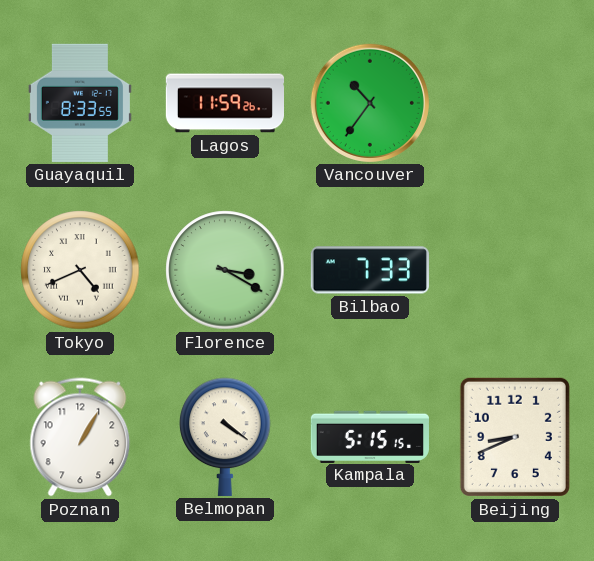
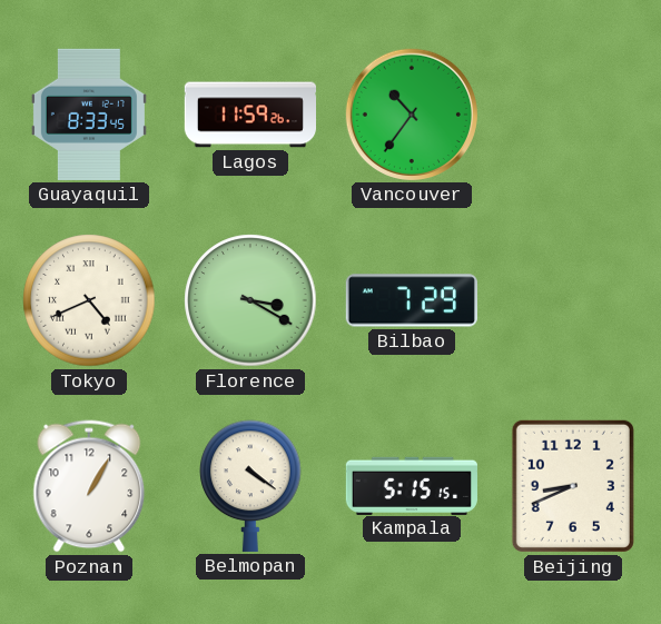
Guayaquil: 8:33:55 -> 8:33:45
Bilbao: 7:33 -> 7:29
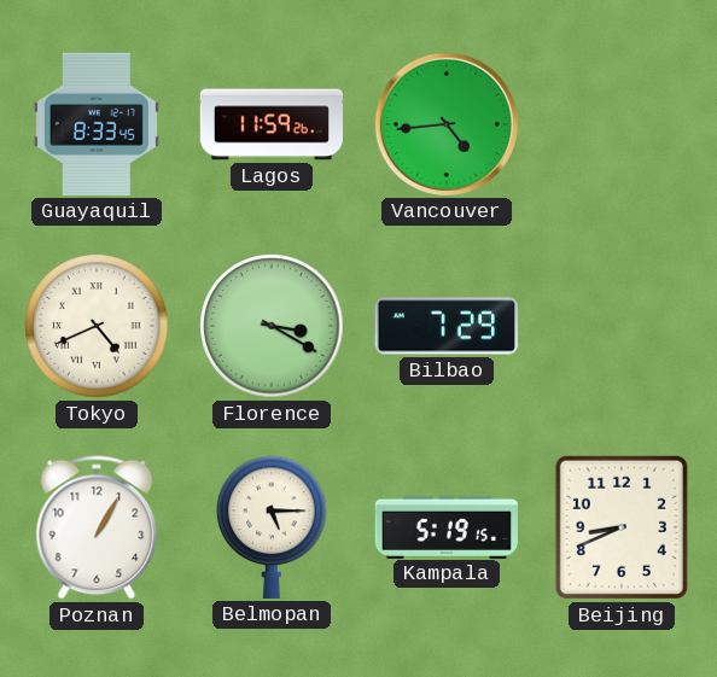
Vancouver: 10:36 -> 4:44
Belmopan: 4:21 -> 5:15
Kampala: 5:15 -> 5:19
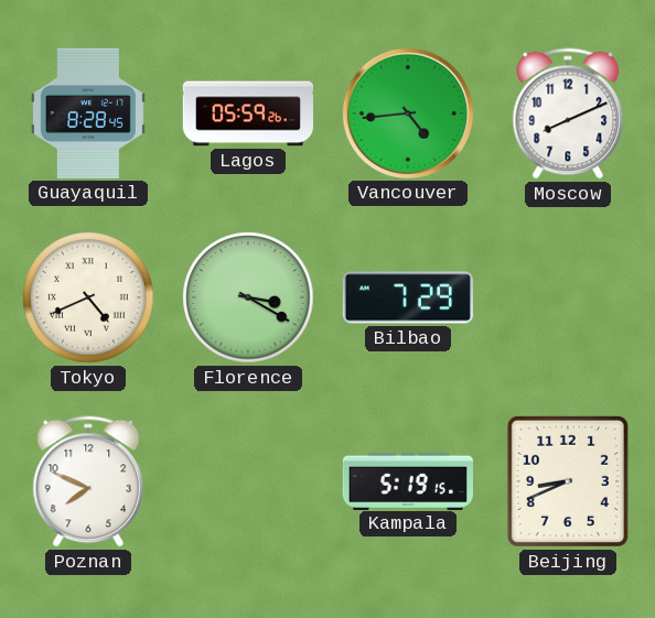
Guayaquil: 8:33 -> 8:28
Lagos: 11:59 -> 05:59
Moscow: none -> 8:11
Poznan: 1:05 -> 7:49
Belmopan: 5:15 -> none
